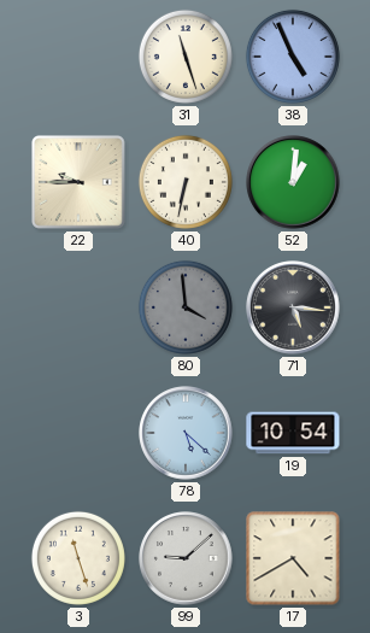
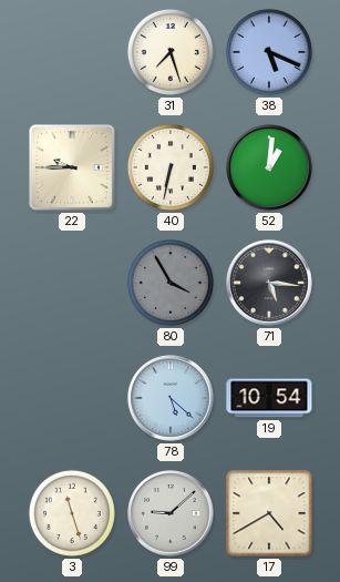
31: 11:27 -> 7:27
38: 4:56 -> 5:19
80: 3:59 -> 3:55
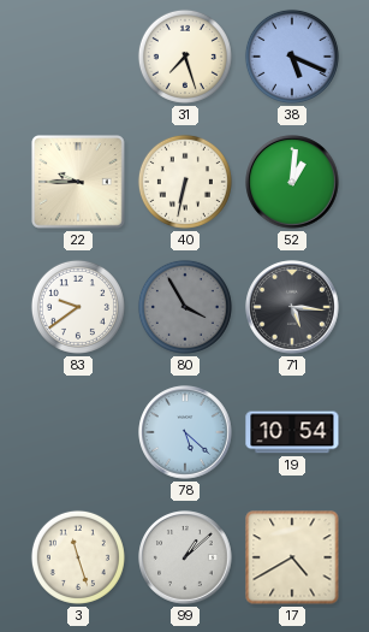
83: none -> 9:39
99: 9:08 -> 1:08
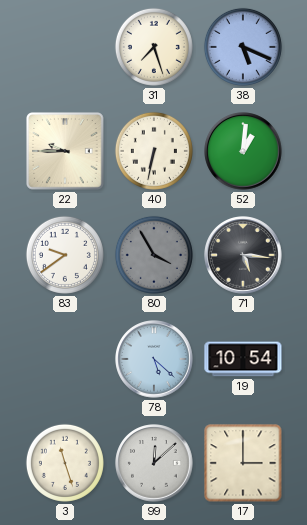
99: 1:08 -> 12:08
17: 4:40 -> 3:00
